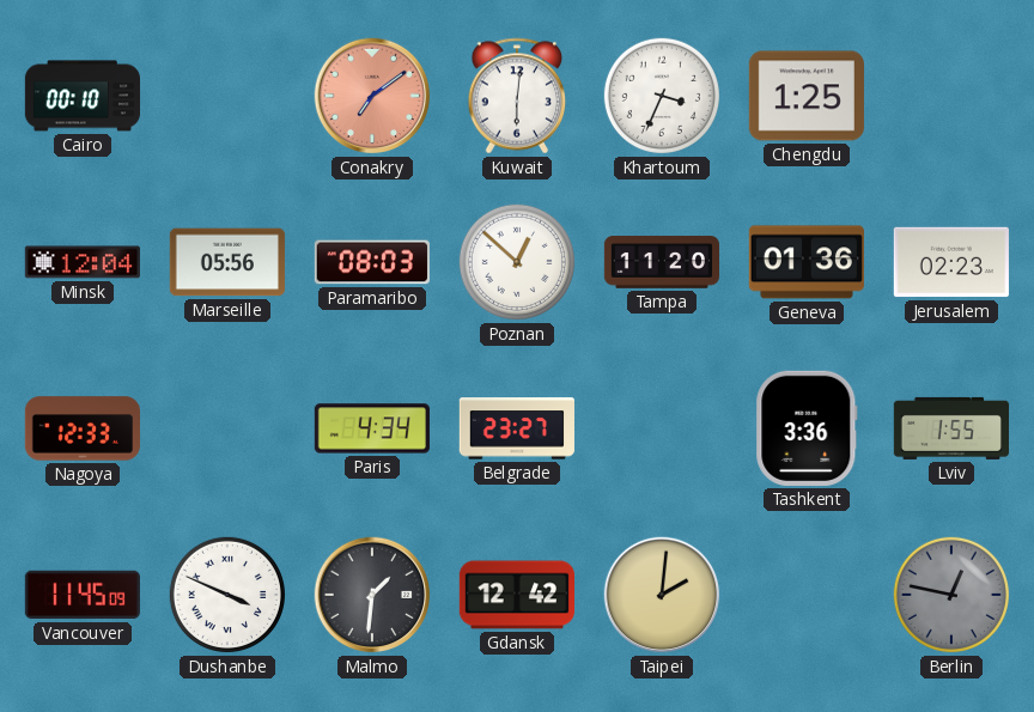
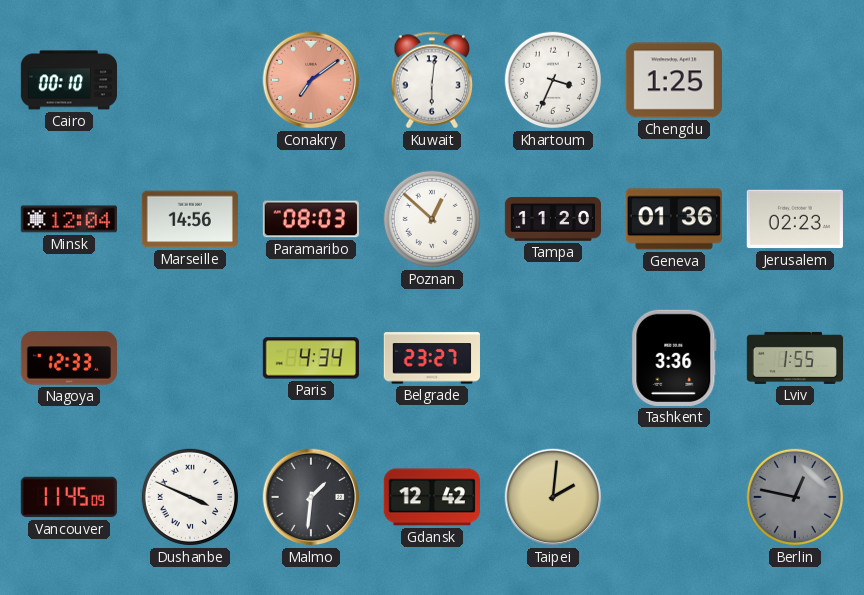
Marseille: 05:56 -> 14:56
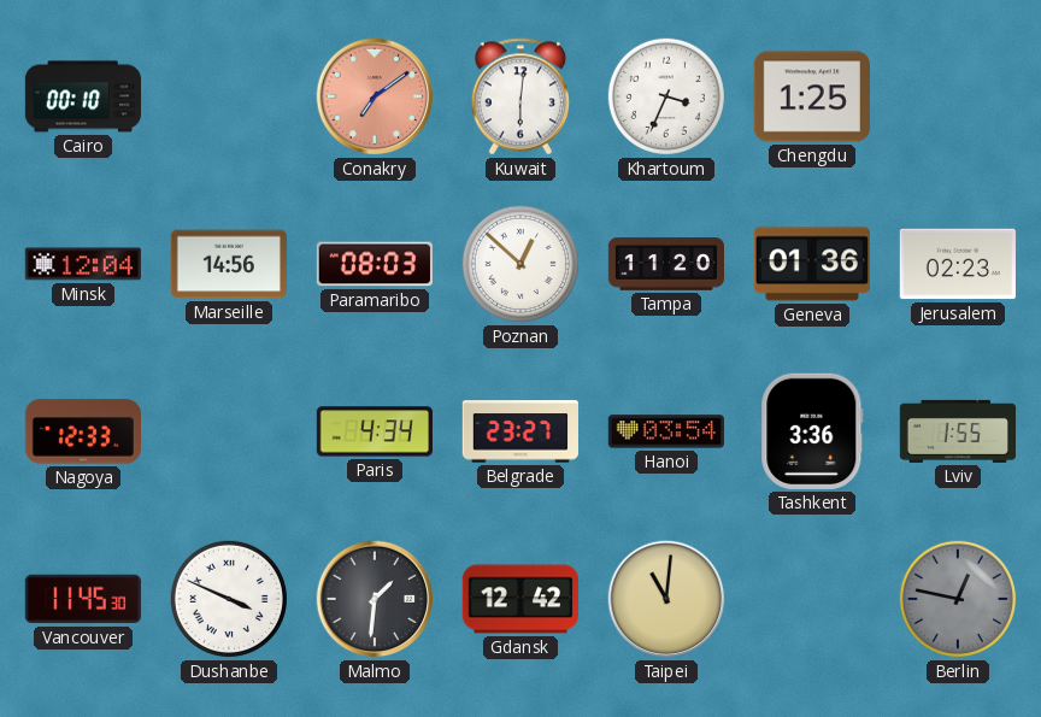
Hanoi: none -> 03:54
Vancouver: 11:45:09 -> 11:45:30
Taipei: 2:01 -> 11:01
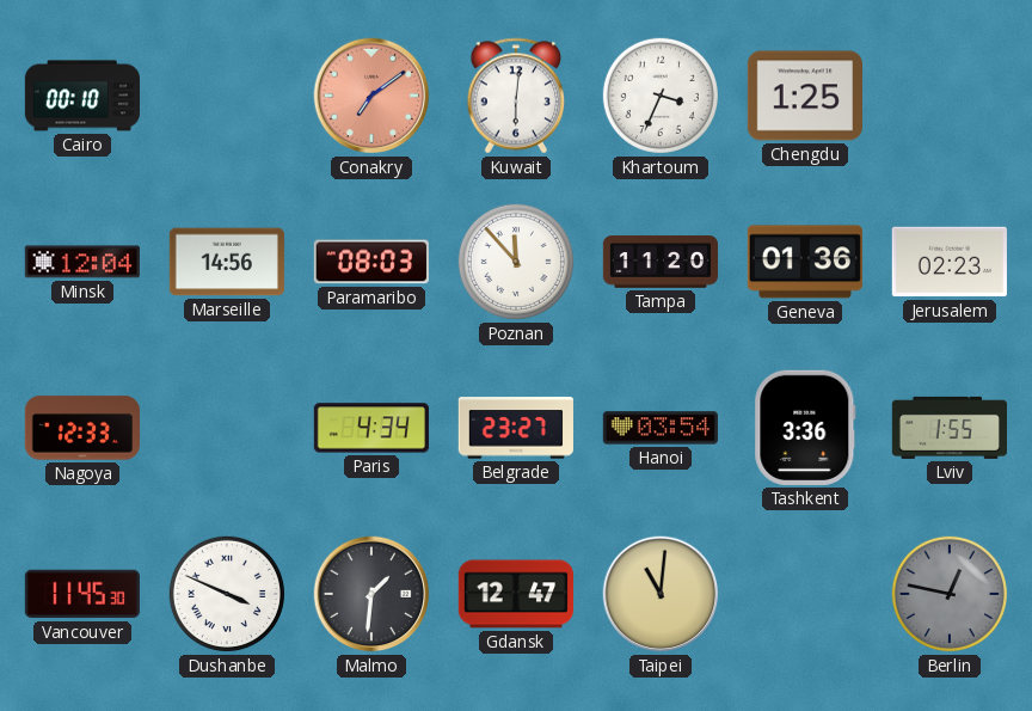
Poznan: 12:52 -> 11:53
Gdansk: 12:42 -> 12:47
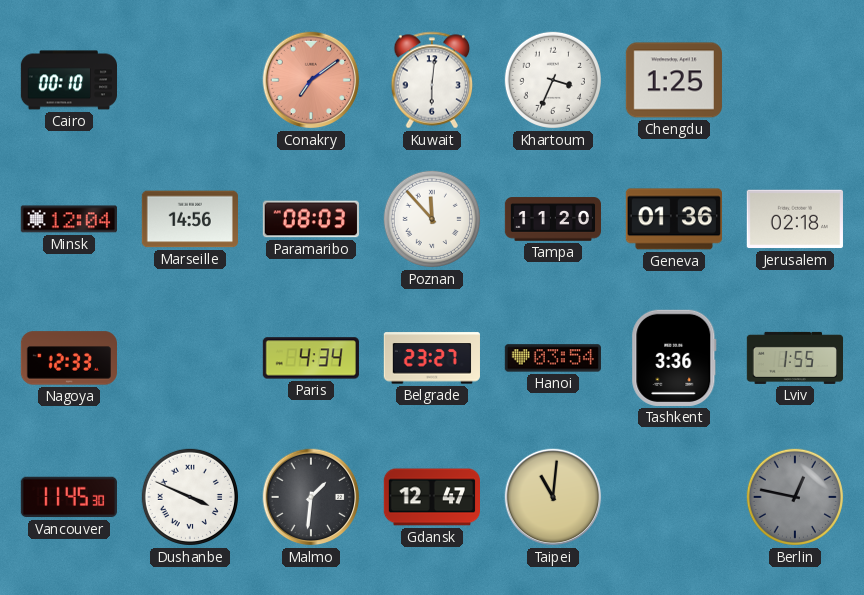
Jerusalem: 02:23 -> 02:18
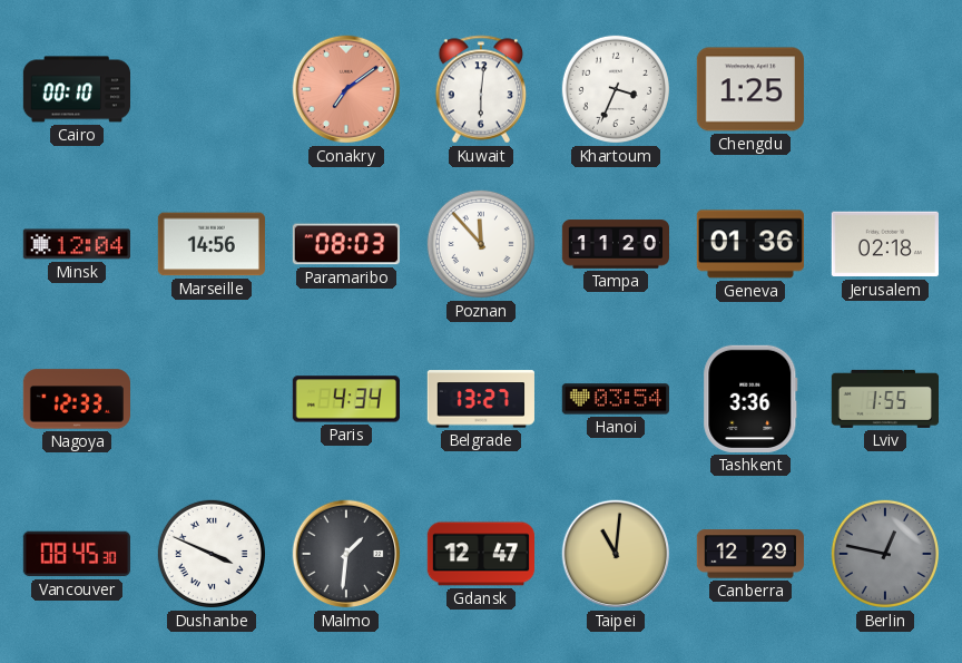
Belgrade: 23:27 -> 13:27
Vancouver: 11:45 -> 08:45
Canberra: none -> 12:29
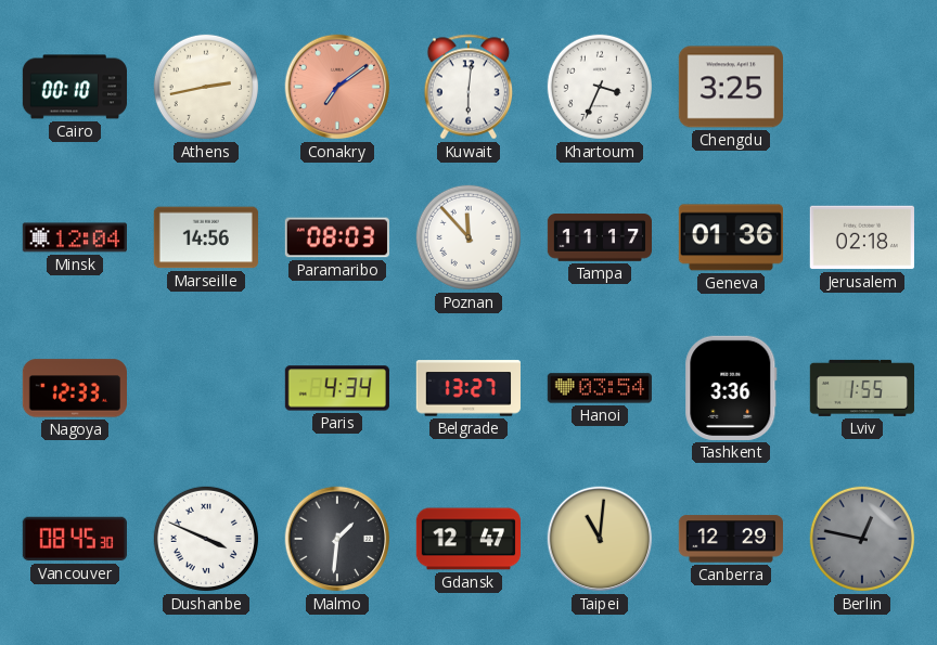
Athens: none -> 2:43
Chengdu: 1:25 -> 3:25
Tampa: 11:20 -> 11:17
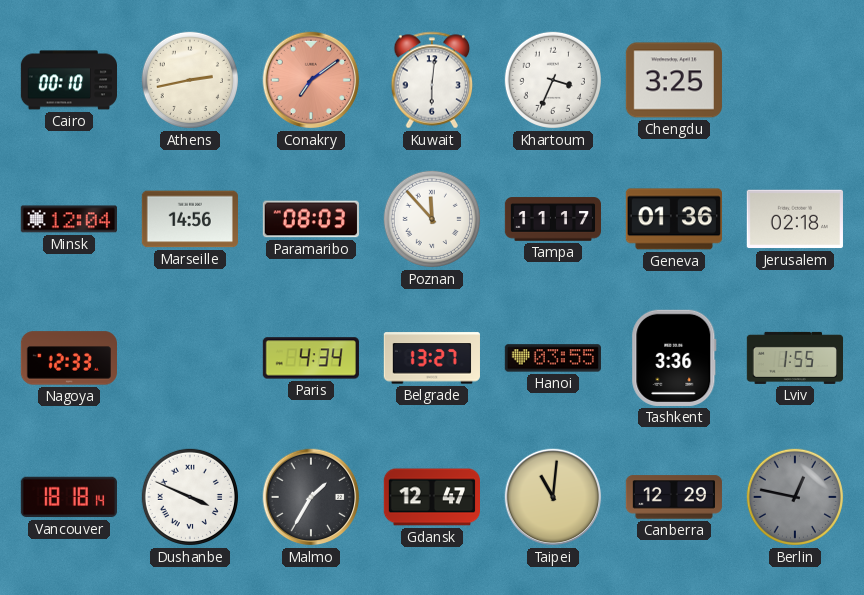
Hanoi: 03:54 -> 03:55
Vancouver: 08:45 -> 18:18
Malmo: 1:31 -> 1:35
